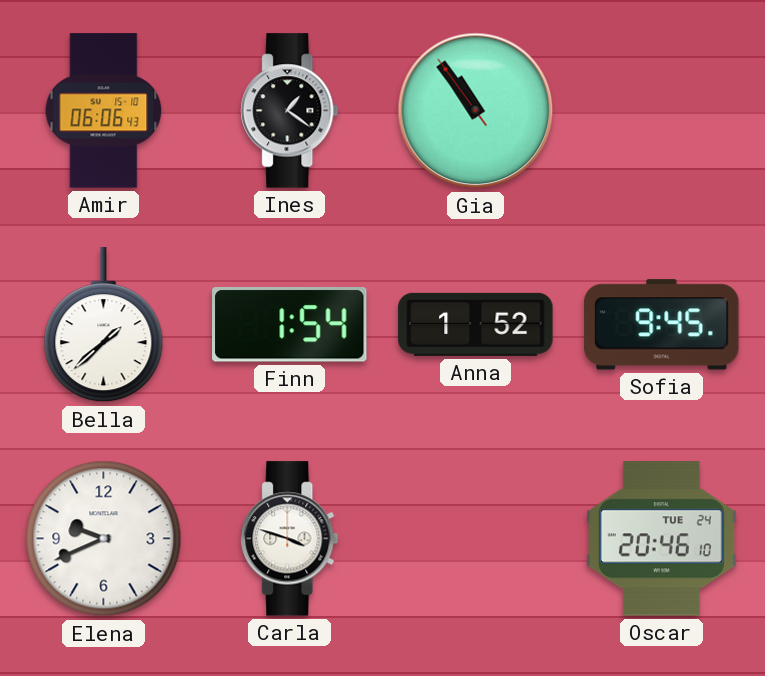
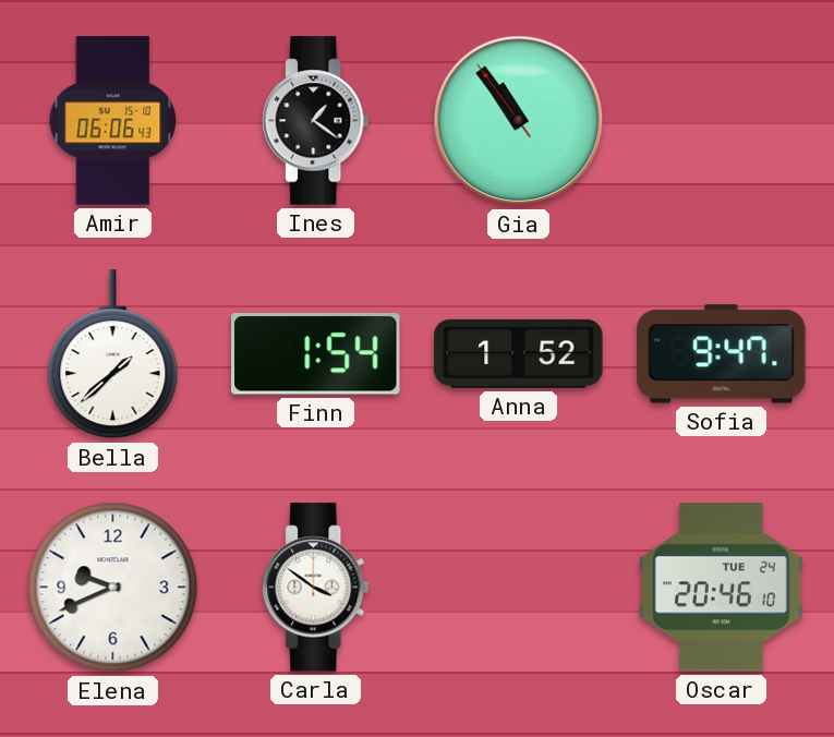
Sofia: 9:45 -> 9:47
Carla: 3:48 -> 3:51
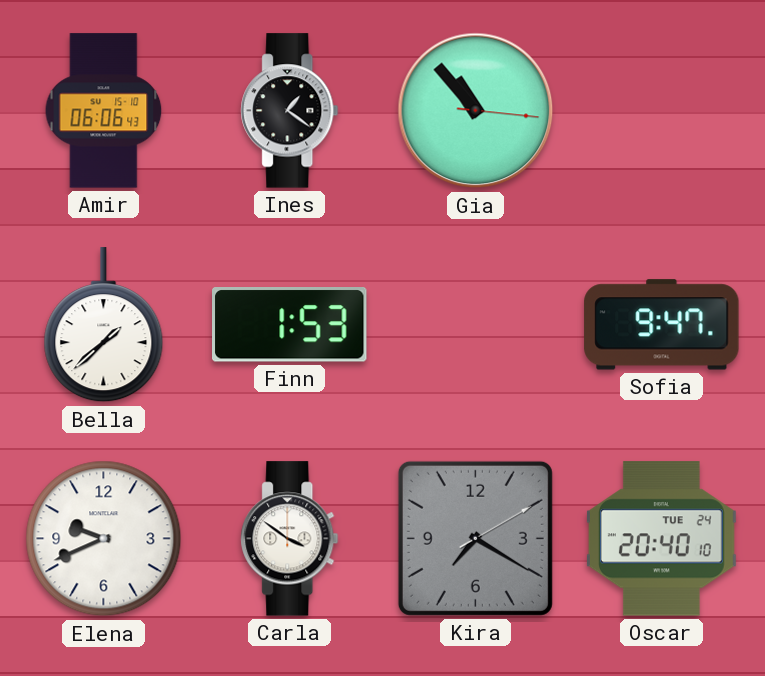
Gia: 10:53:54 -> 10:53:16
Finn: 1:54 -> 1:53
Anna: 1:52 -> none
Kira: none -> 7:20
Oscar: 20:46 -> 20:40
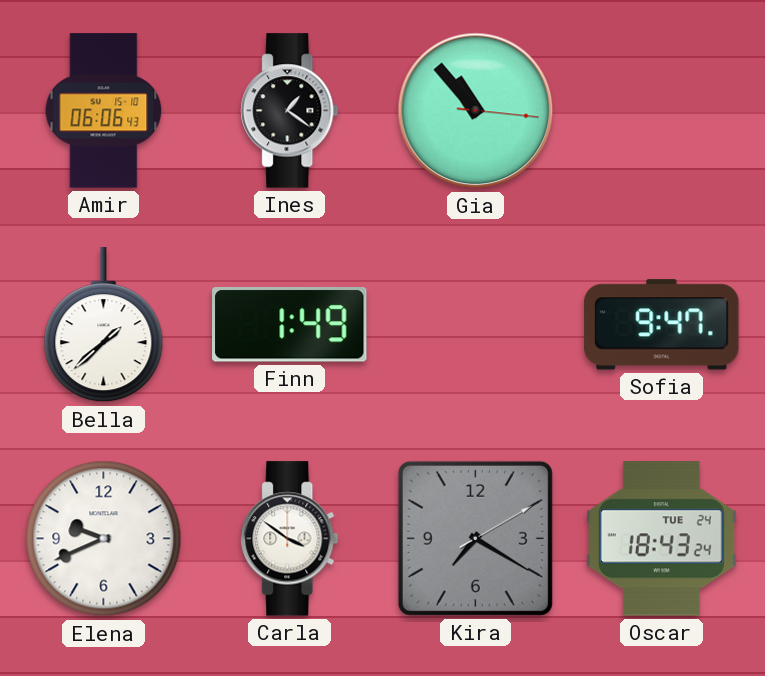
Finn: 1:53 -> 1:49
Oscar: 20:40 -> 18:43
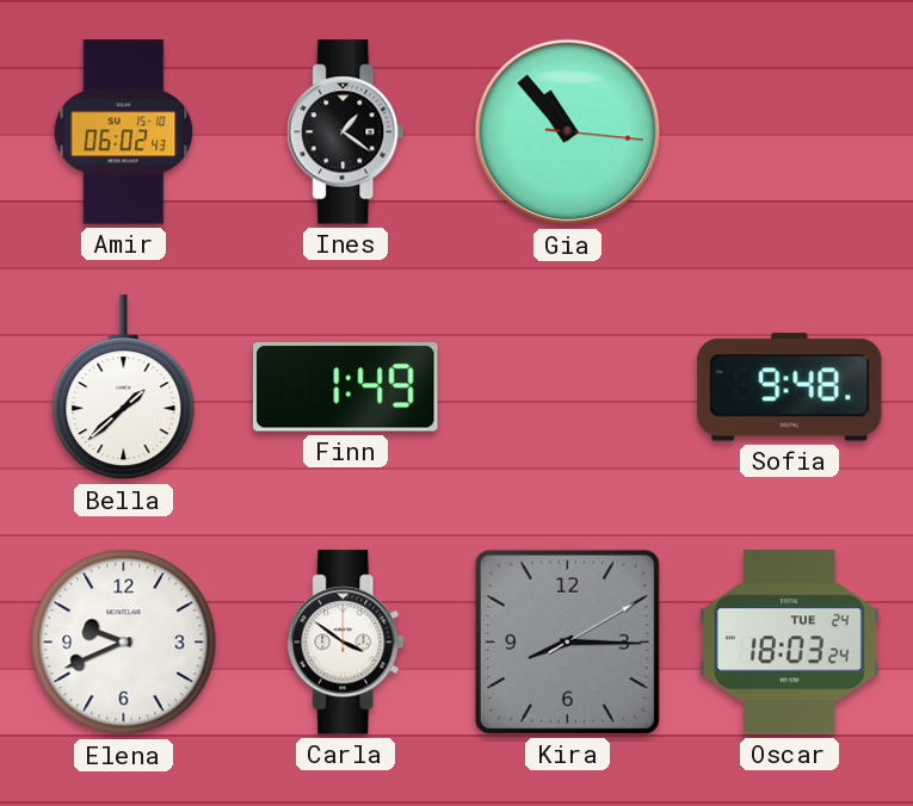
Amir: 06:06 -> 06:02
Sofia: 9:47 -> 9:48
Kira: 7:20 -> 8:15
Oscar: 18:43 -> 18:03
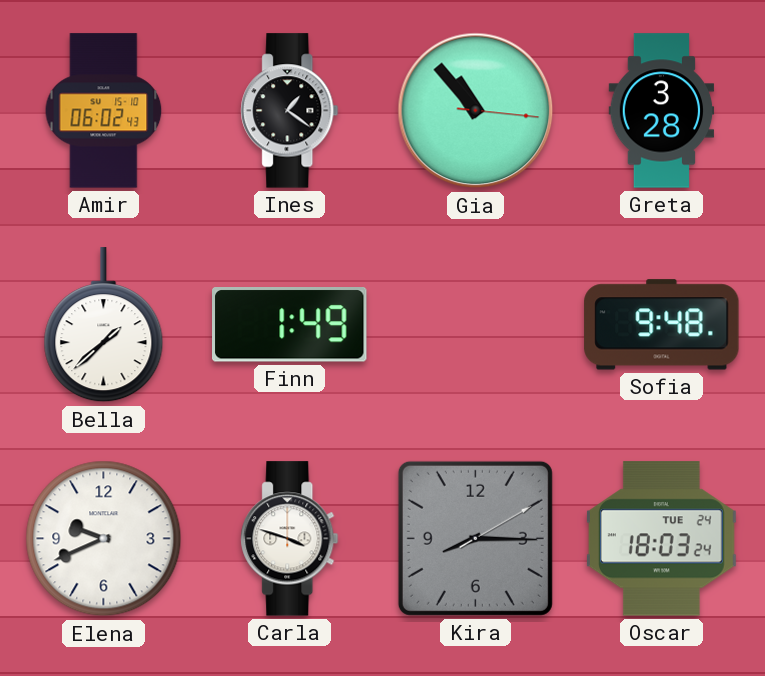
Greta: none -> 3:28
Carla: 3:51 -> 3:48
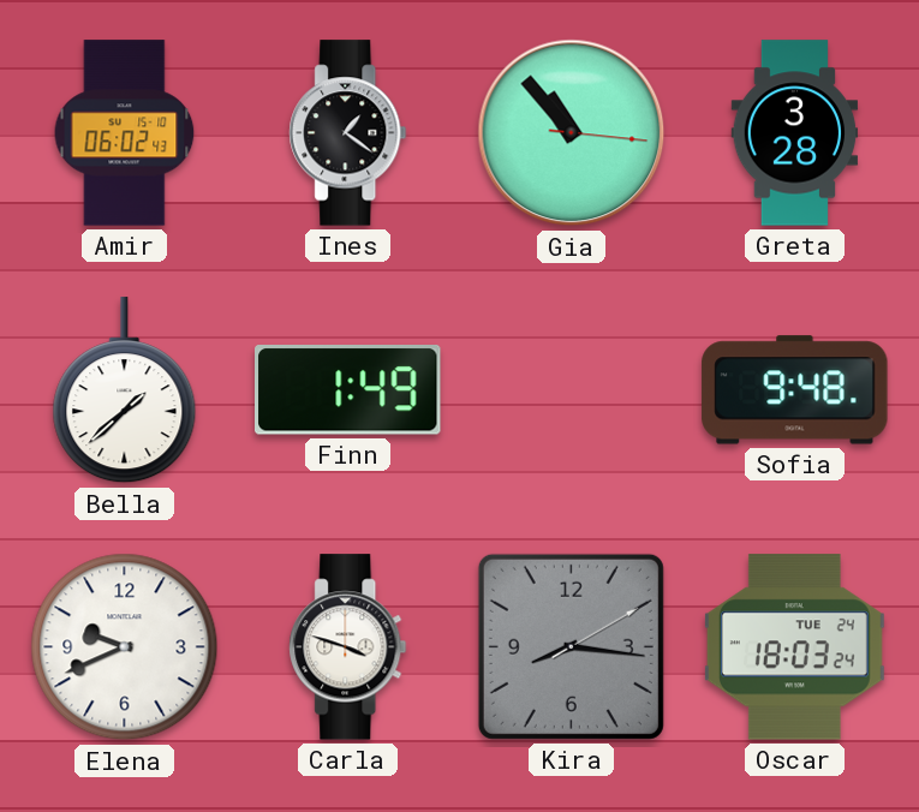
Kira: 8:15 -> 8:16
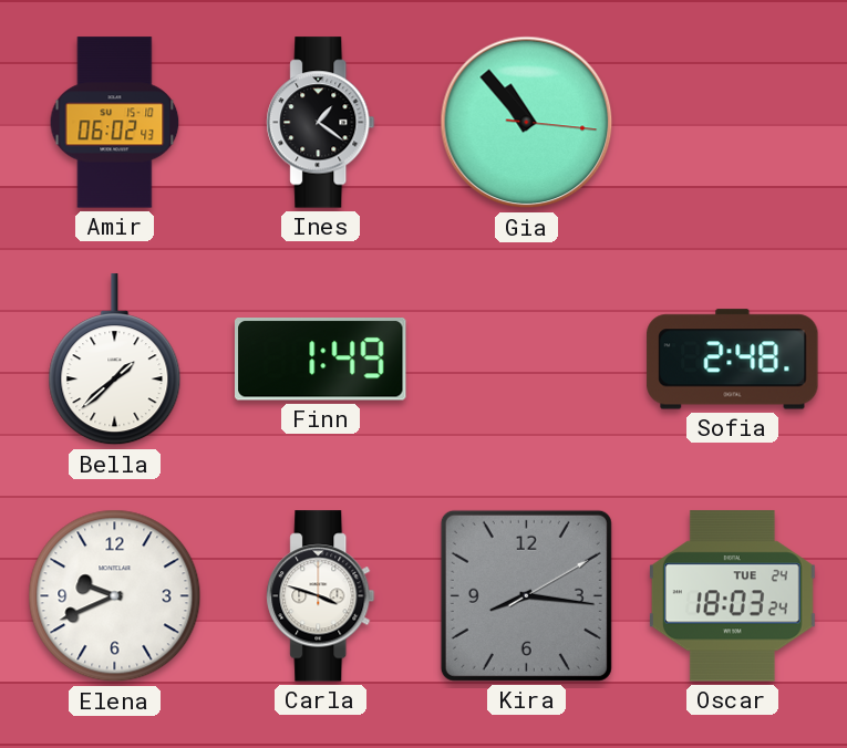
Greta: 3:28 -> none
Sofia: 9:48 -> 2:48
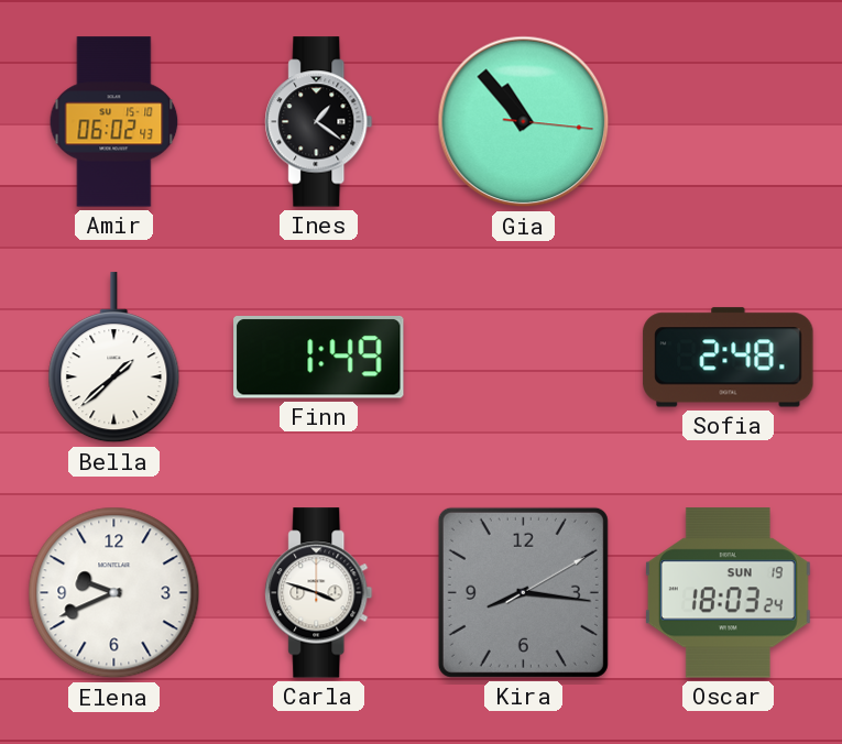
Oscar date: TUE 24 -> SUN 19
